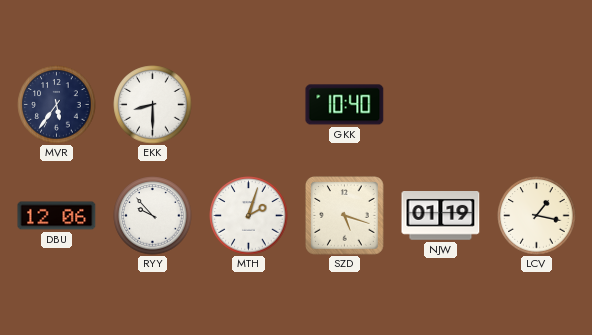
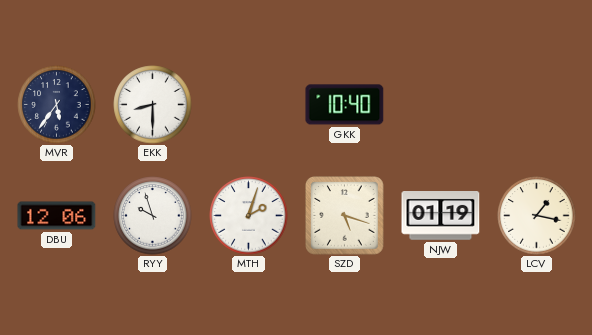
RYY: 9:53 -> 9:57
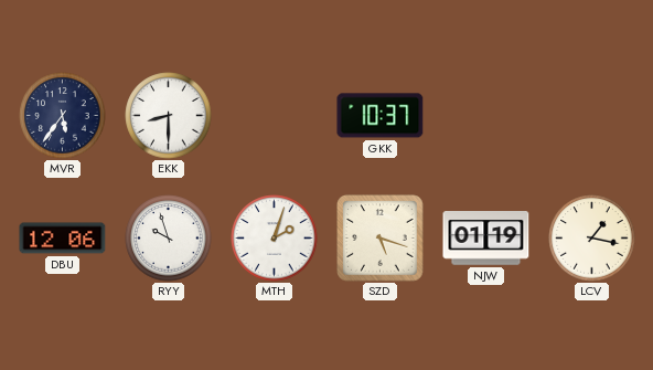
GKK: 10:40 -> 10:37
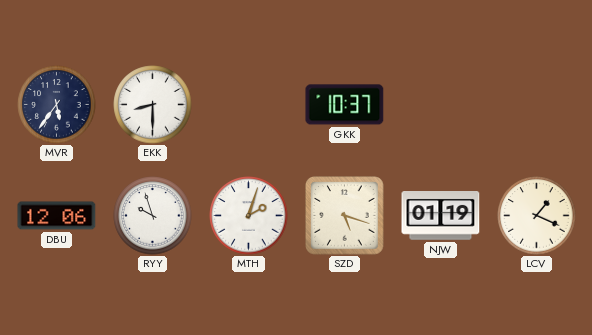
LCV: 1:17 -> 1:19
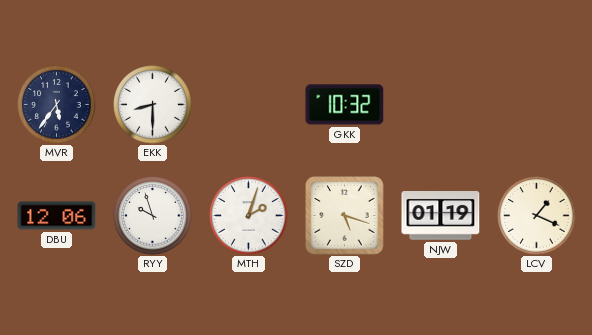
GKK: 10:37 -> 10:32
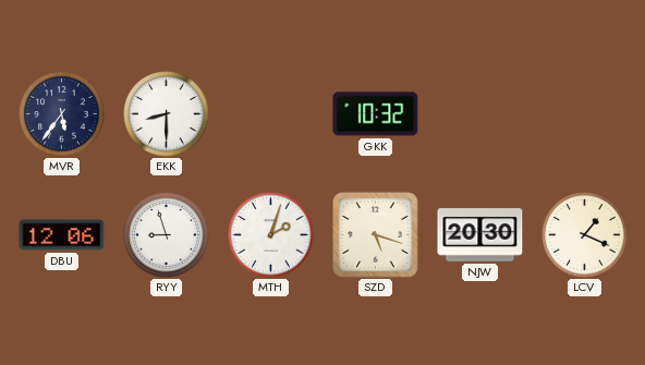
RYY: 9:57 -> 8:57
NJW: 01:19 -> 20:30
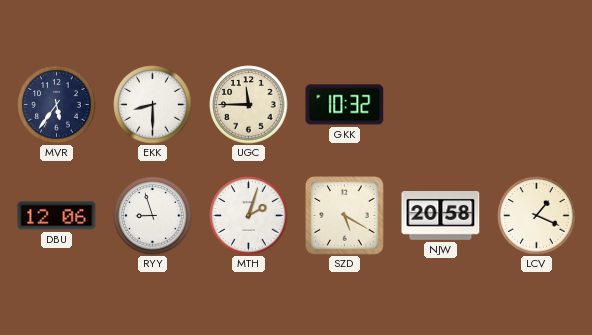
UGC: none -> 11:45
SZD: 5:18 -> 5:20
NJW: 20:30 -> 20:58
